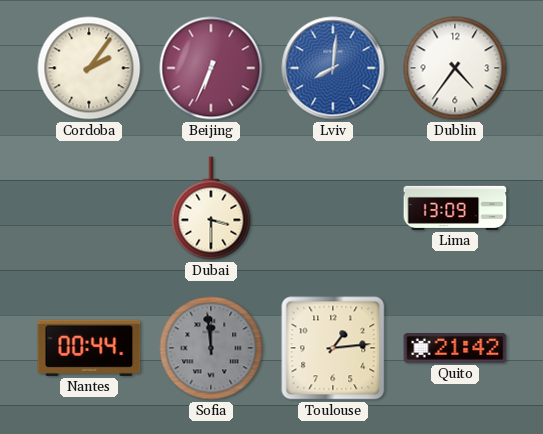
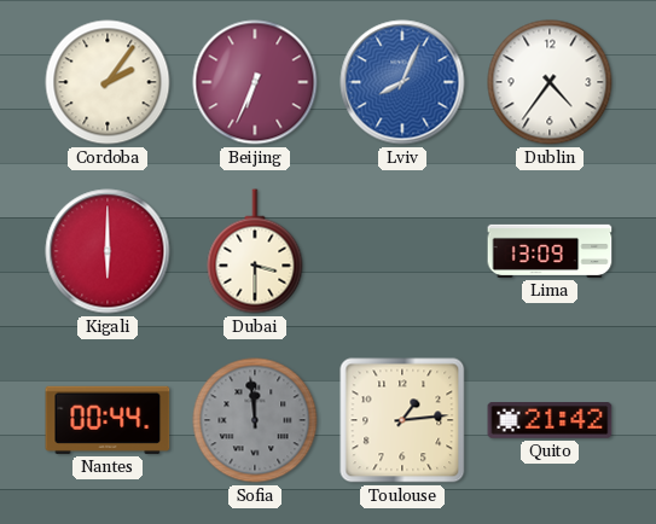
Lviv: 8:01 -> 8:04
Kigali: none -> 6:00
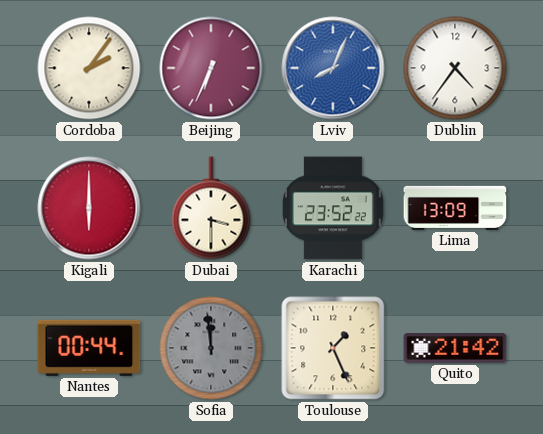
Karachi: none -> 23:52
Toulouse: 1:14 -> 1:26
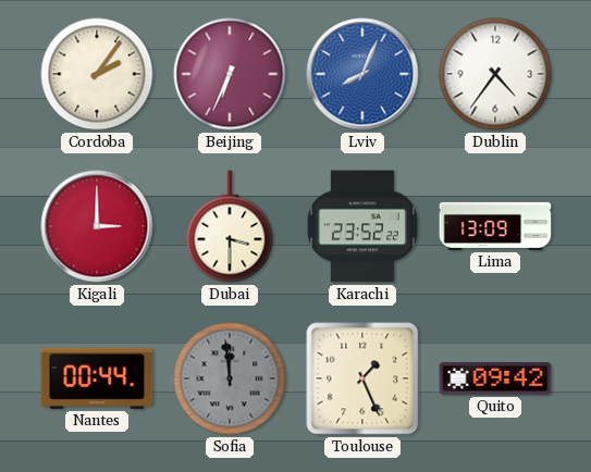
Kigali: 6:00 -> 3:00
Quito: 21:42 -> 09:42
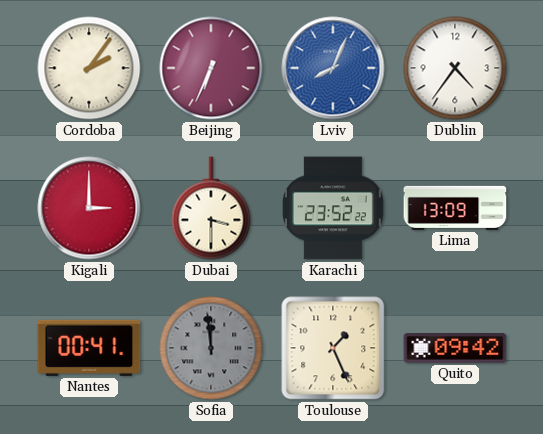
Nantes: 00:44 -> 00:41
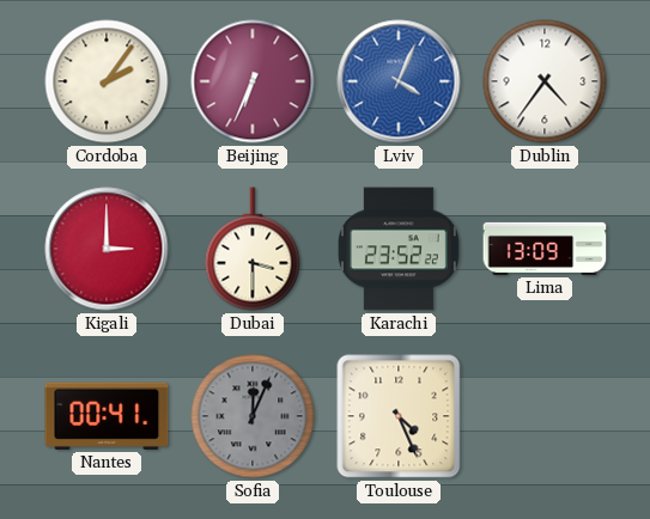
Lviv: 8:04 -> 4:04
Sofia: 11:59 -> 12:04
Toulouse: 1:26 -> 4:26
Quito: 09:42 -> none
